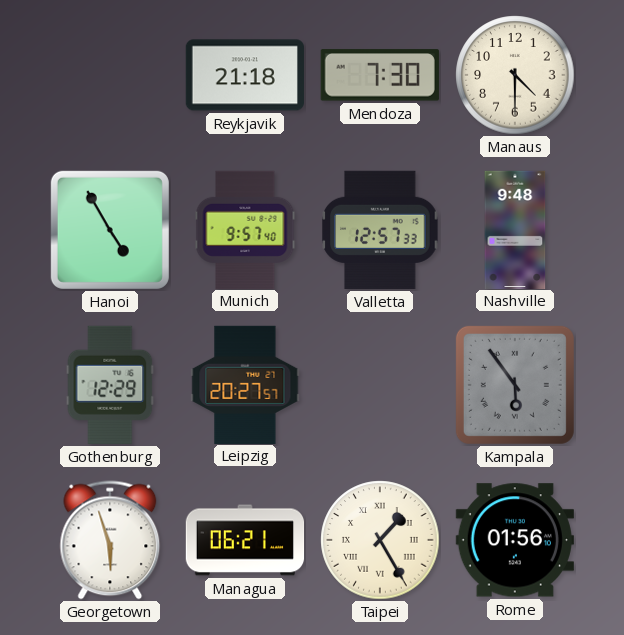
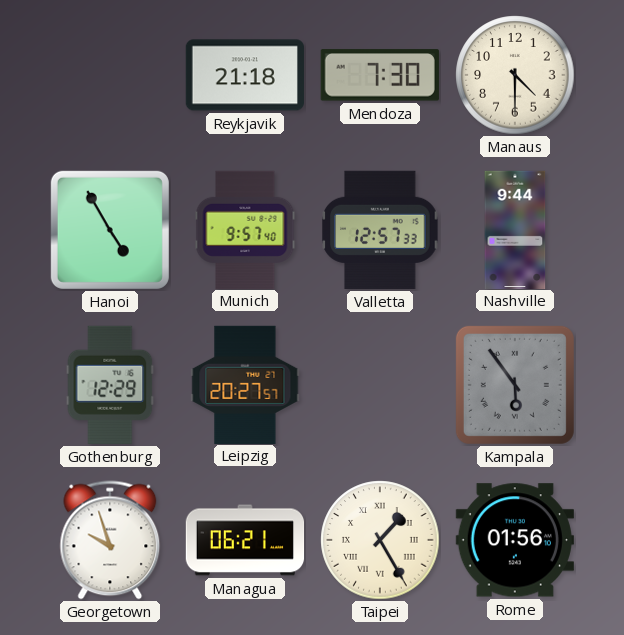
Nashville: 9:48 -> 9:44
Georgetown: 5:57 -> 9:57
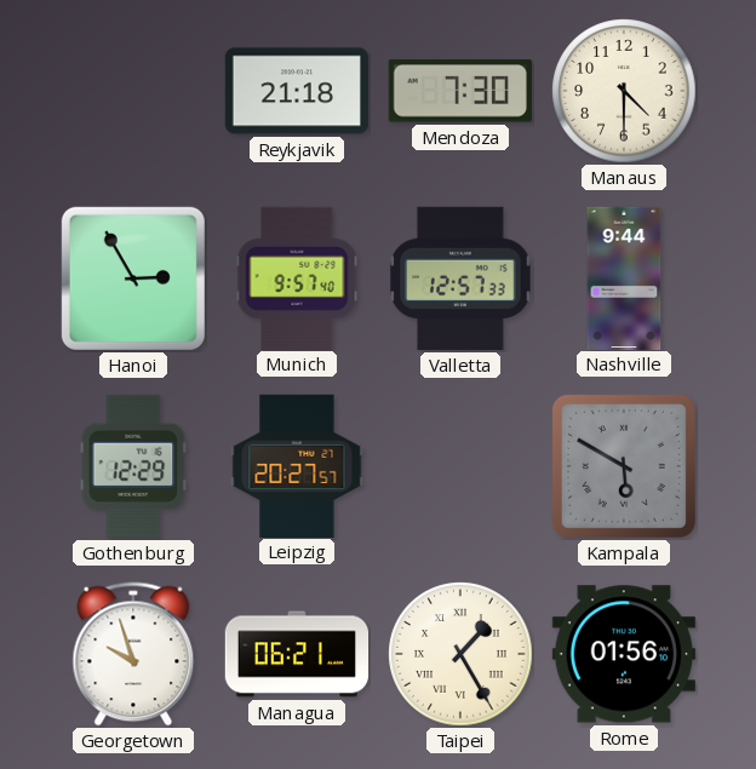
Hanoi: 4:55 -> 2:55
Kampala: 5:54 -> 5:50
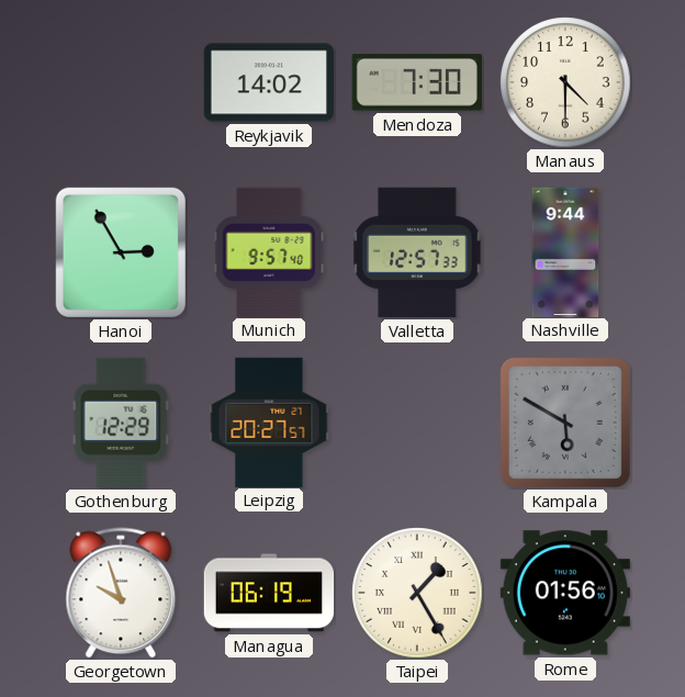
Reykjavik: 21:18 -> 14:02
Managua: 06:21 -> 06:19
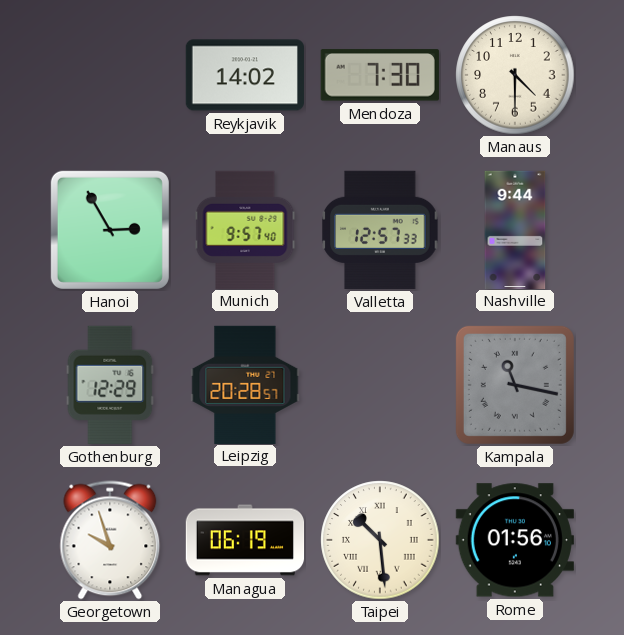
Leipzig: 20:27 -> 20:28
Kampala: 5:50 -> 11:17
Taipei: 1:25 -> 10:29
